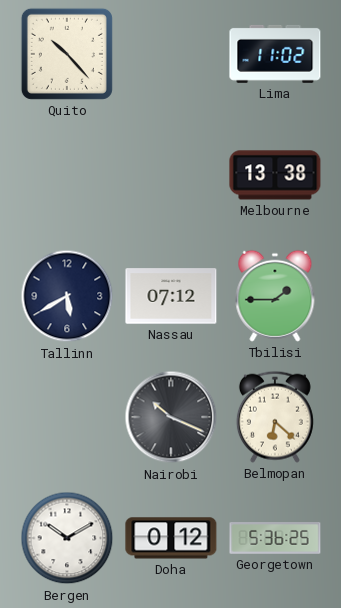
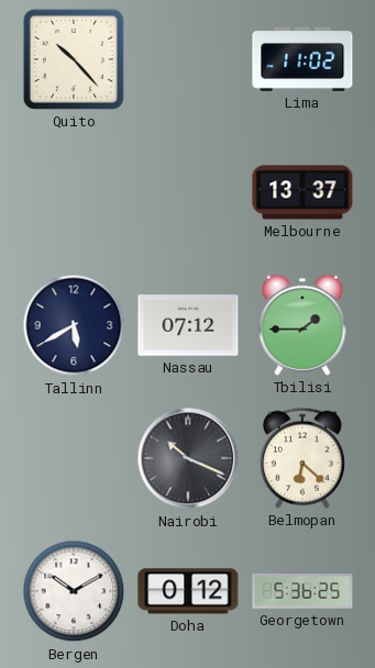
Melbourne: 13:38 -> 13:37
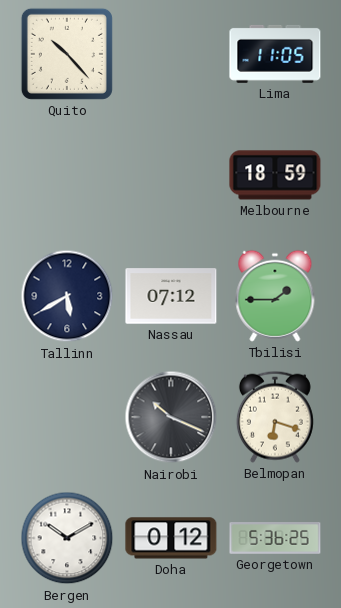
Lima: 11:02 -> 11:05
Melbourne: 13:37 -> 18:59
Belmopan: 6:22 -> 6:18
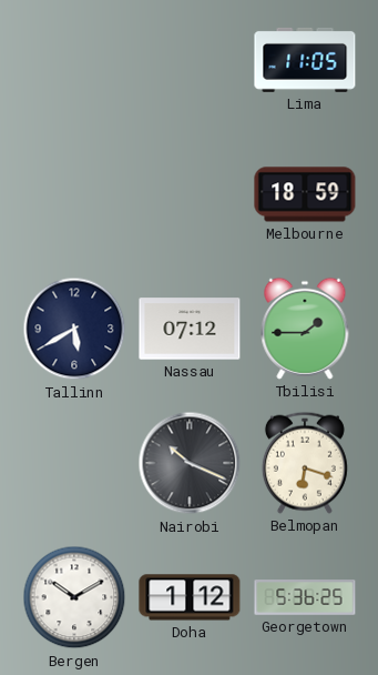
Quito: 10:23 -> none
Doha: 0:12 -> 1:12
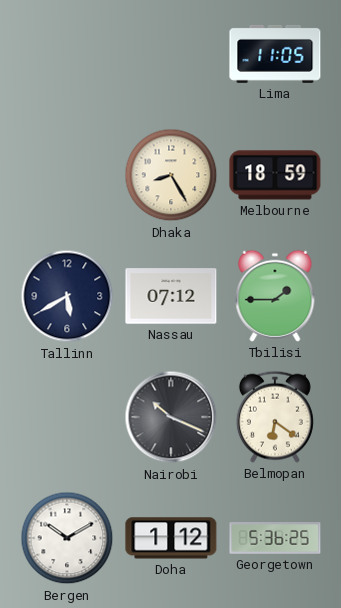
Dhaka: none -> 8:25
Belmopan: 6:18 -> 6:21
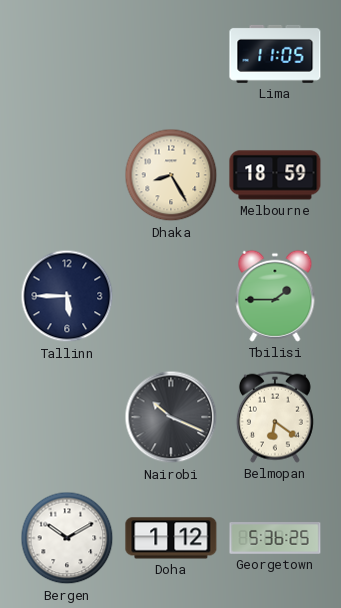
Tallinn: 5:40 -> 5:45
Nassau: 07:12 -> none
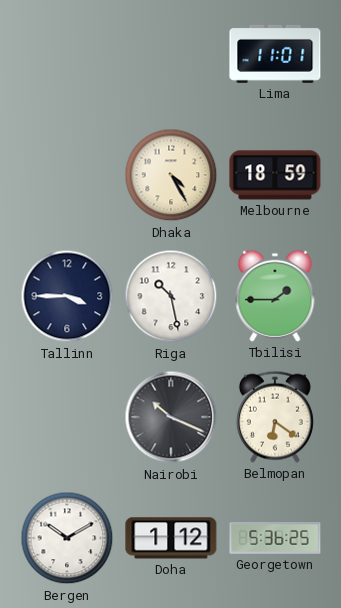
Lima: 11:05 -> 11:01
Dhaka: 8:25 -> 4:25
Tallinn: 5:45 -> 3:45
Riga: none -> 10:28
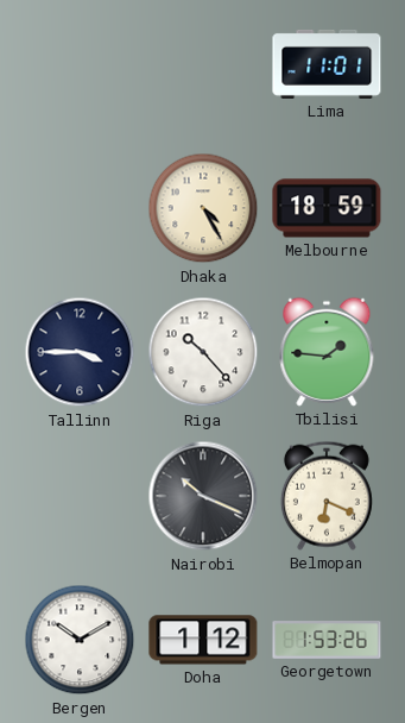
Riga: 10:28 -> 10:23
Tbilisi: 1:45 -> 1:46
Belmopan: 6:21 -> 6:19
Georgetown: 5:36 -> 1:53
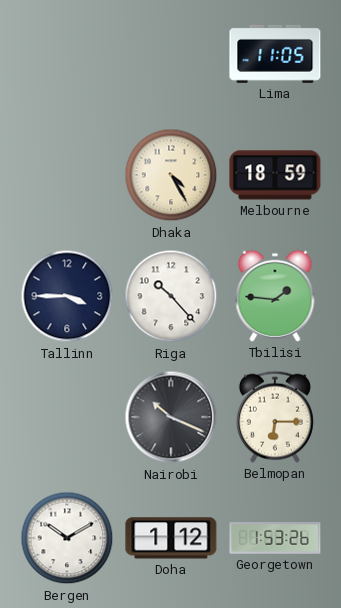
Lima: 11:01 -> 11:05
Belmopan: 6:19 -> 6:15
